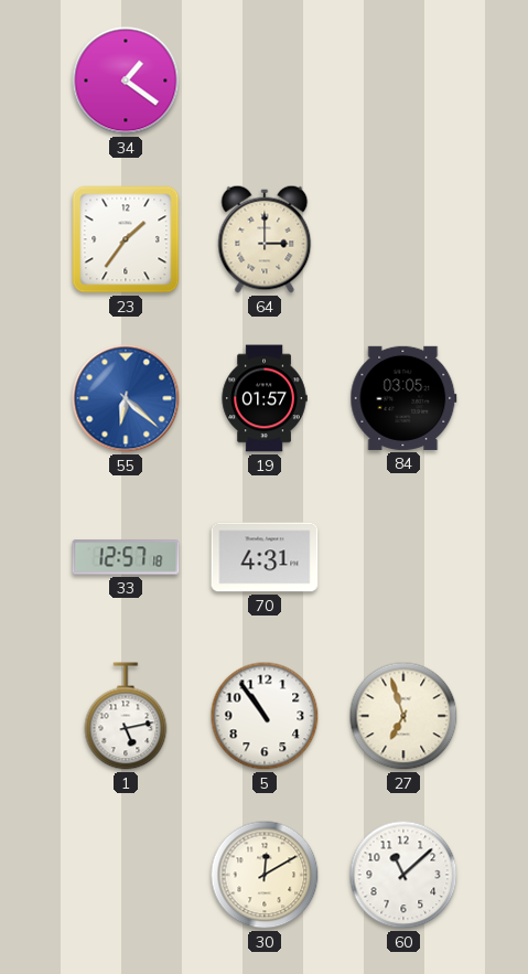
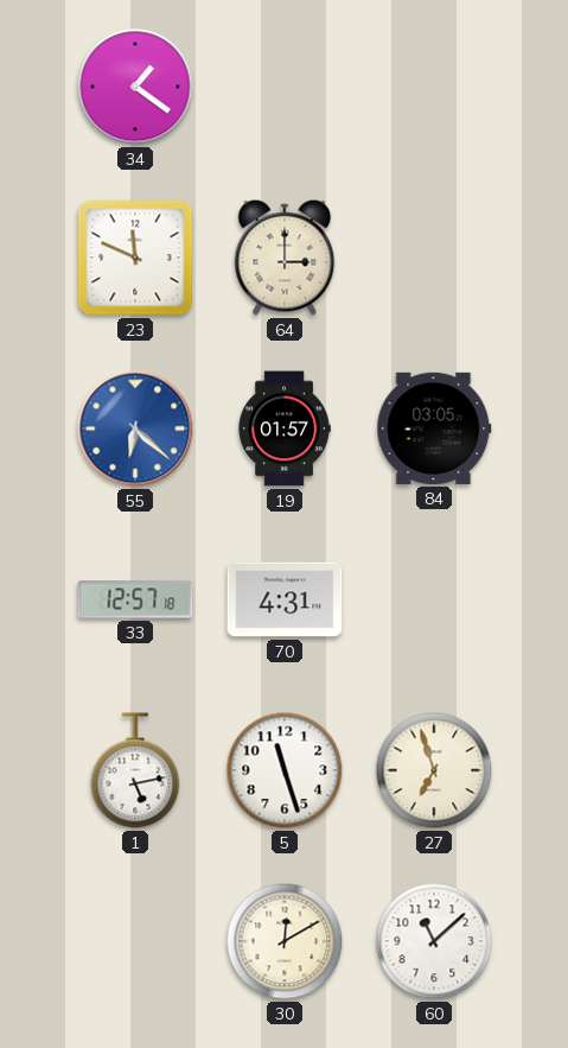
23: 1:36 -> 11:49
5: 10:54 -> 11:27
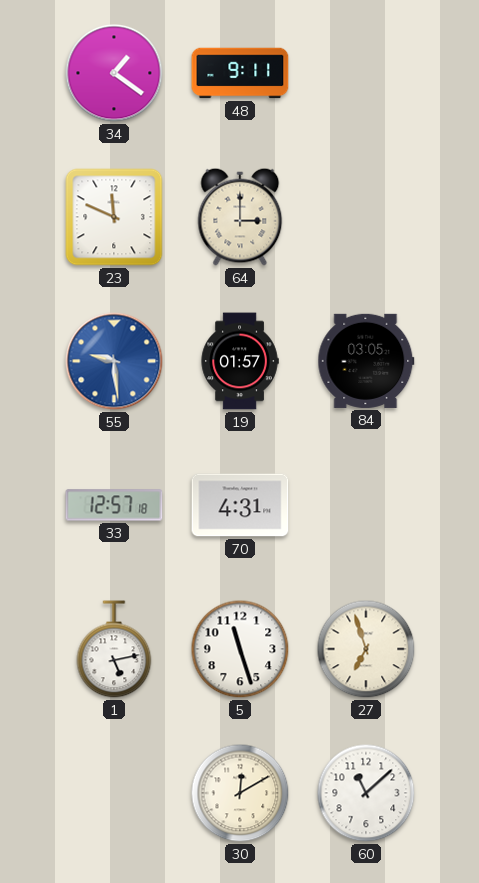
48: none -> 9:11
55: 6:22 -> 9:29
